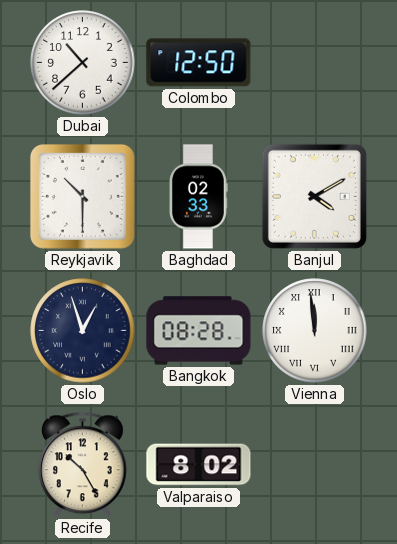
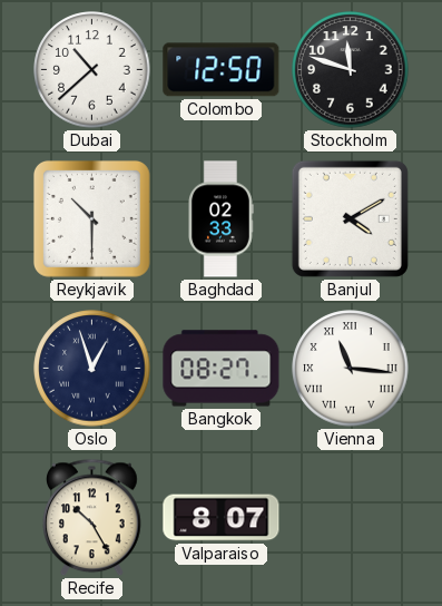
Stockholm: none -> 11:48
Bangkok: 08:28 -> 08:27
Vienna: 11:59 -> 11:16
Valparaiso: 8:02 -> 8:07
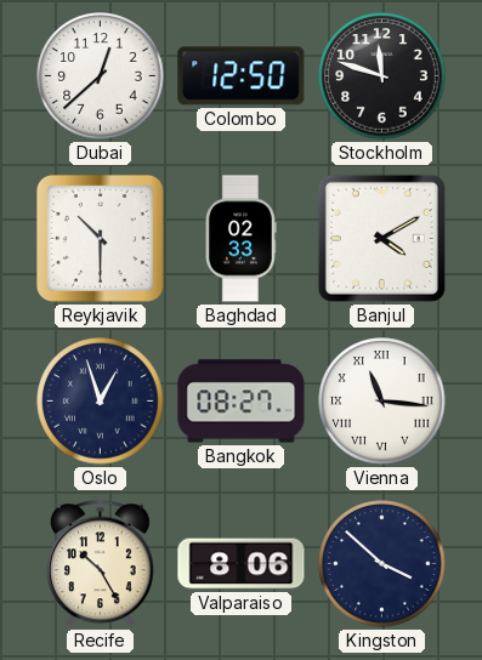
Dubai: 10:38 -> 12:38
Valparaiso: 8:07 -> 8:06
Kingston: none -> 3:52
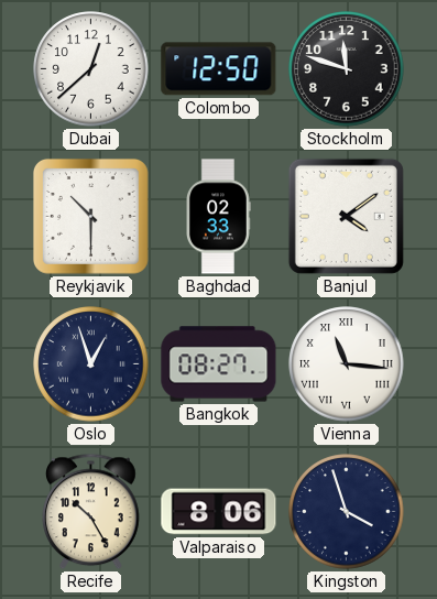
Banjul: 4:10 -> 4:09
Kingston: 3:52 -> 3:57
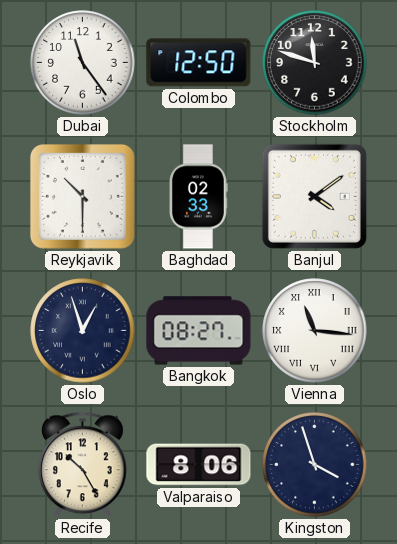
Dubai: 12:38 -> 11:24
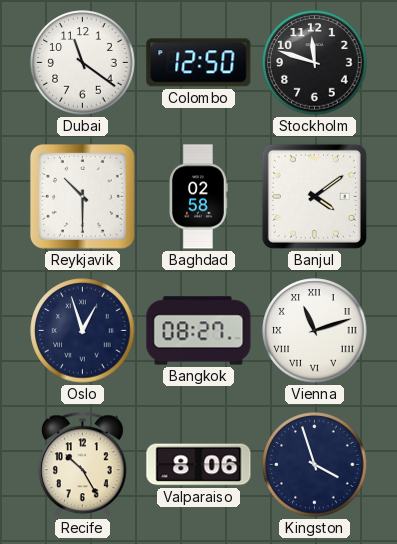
Dubai: 11:24 -> 11:21
Baghdad: 02:33 -> 02:58
Vienna: 11:16 -> 11:12
